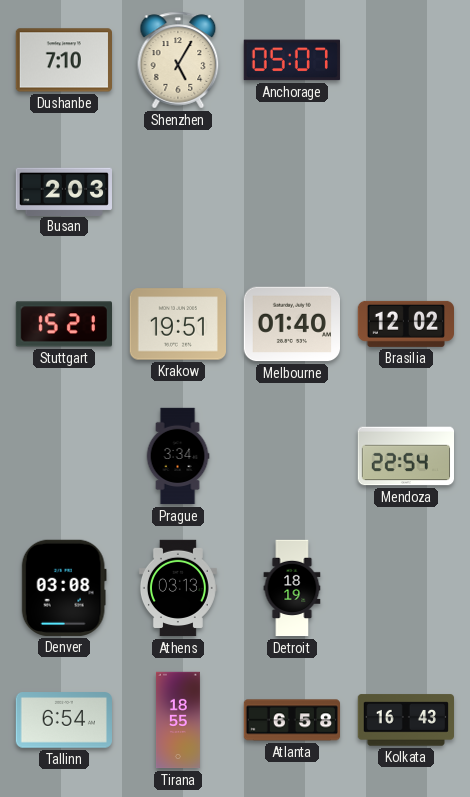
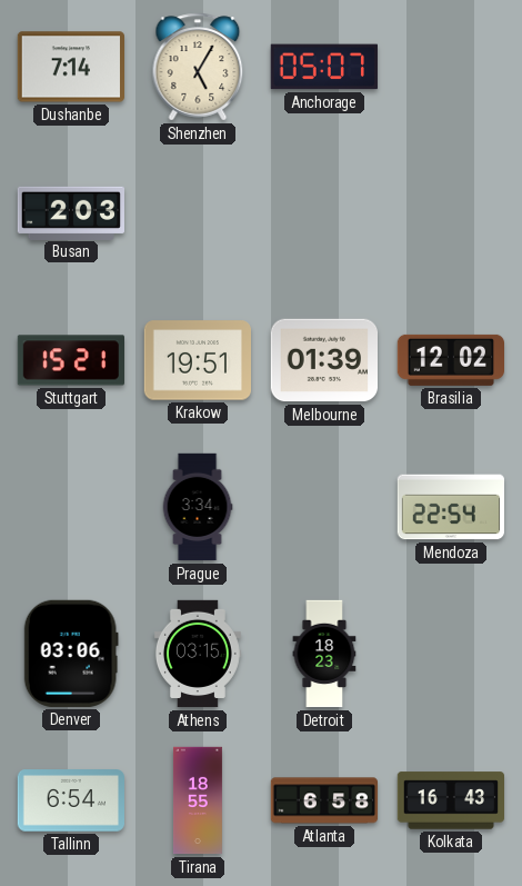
Dushanbe: 7:10 -> 7:14
Melbourne: 01:40 -> 01:39
Denver: 03:08 -> 03:06
Athens: 03:13 -> 03:15
Detroit: 18:19 -> 18:23
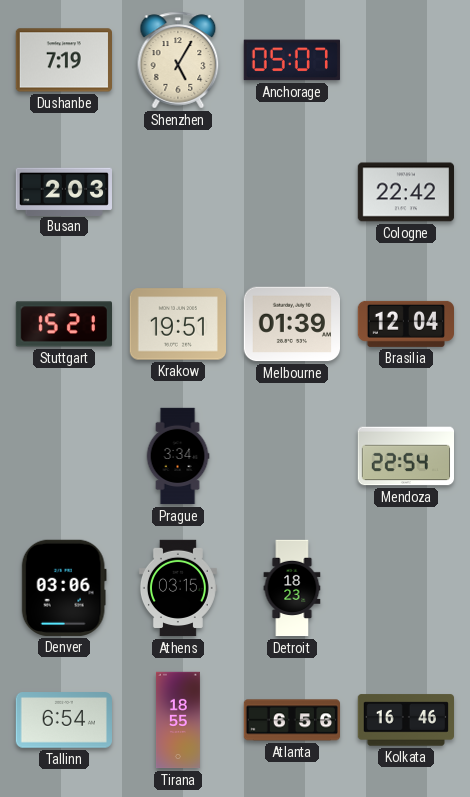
Dushanbe: 7:14 -> 7:19
Cologne: none -> 22:42
Brasilia: 12:02 -> 12:04
Atlanta: 6:58 -> 6:56
Kolkata: 16:43 -> 16:46
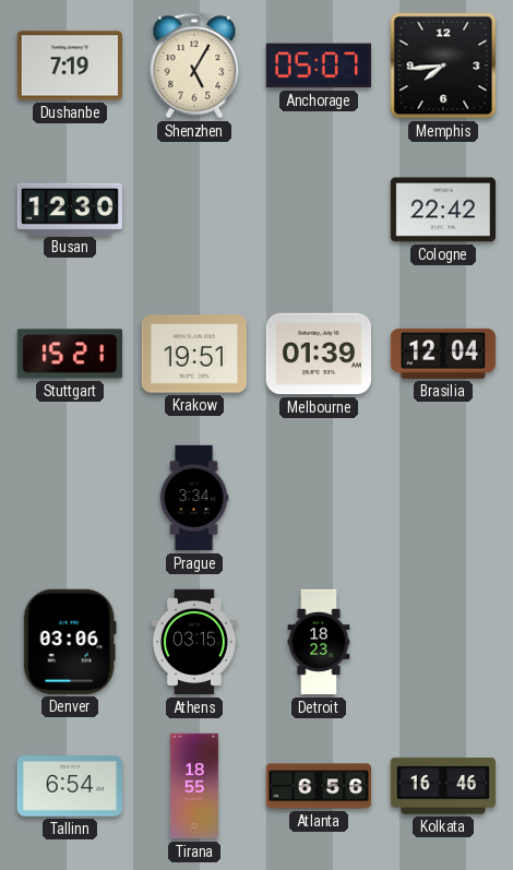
Memphis: none -> 7:44
Busan: 2:03 -> 12:30
Mendoza: 22:54 -> none
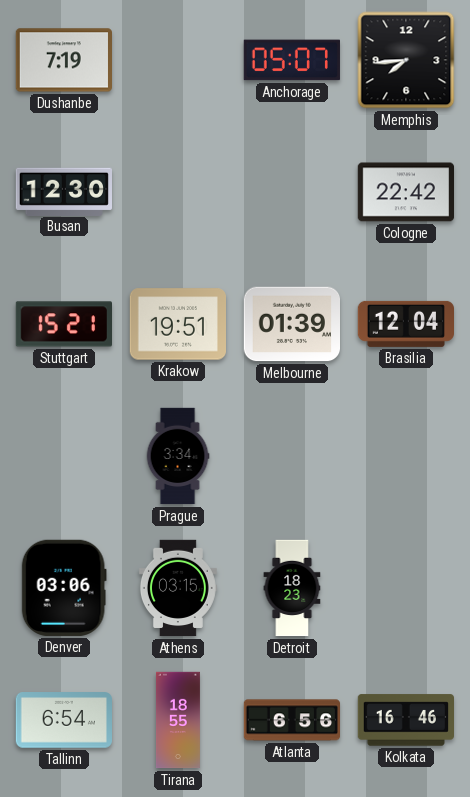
Shenzhen: 5:05 -> none
